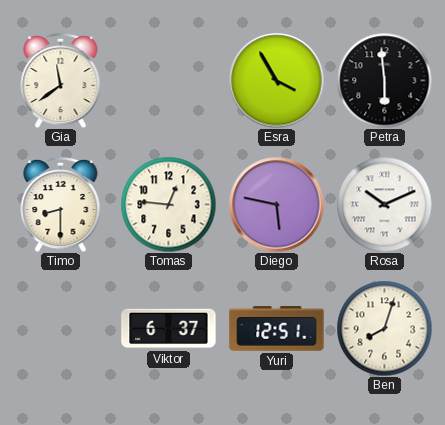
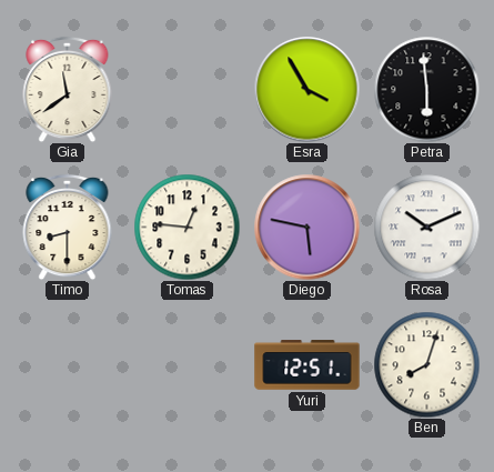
Viktor: 6:37 -> none
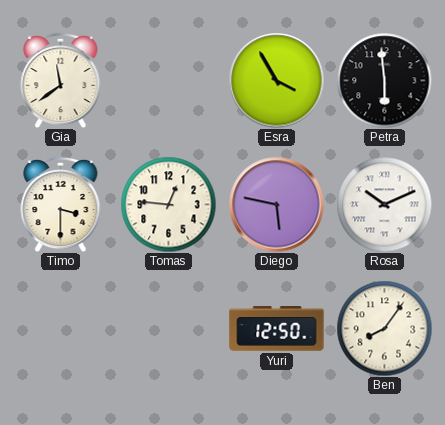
Timo: 8:30 -> 3:30
Yuri: 12:51 -> 12:50
Ben: 8:03 -> 8:06
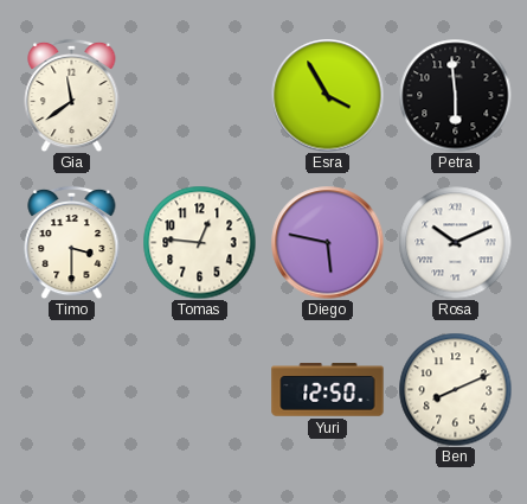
Ben: 8:06 -> 8:11
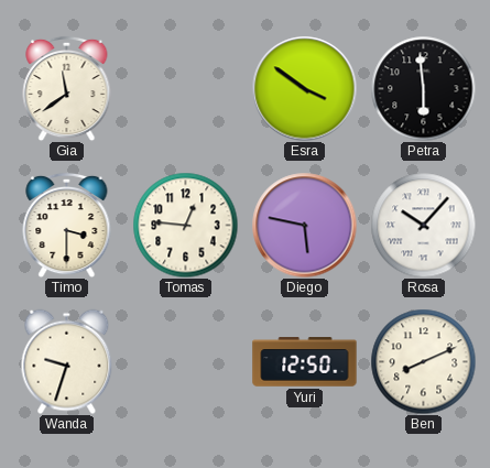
Esra: 3:55 -> 3:51
Rosa: 10:11 -> 10:07
Wanda: none -> 9:33
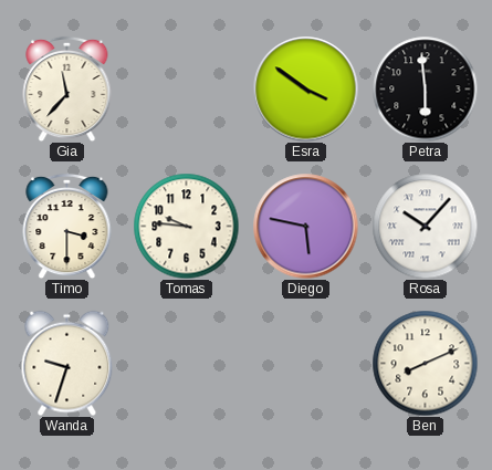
Gia: 11:39 -> 11:37
Tomas: 12:46 -> 9:46
Yuri: 12:50 -> none
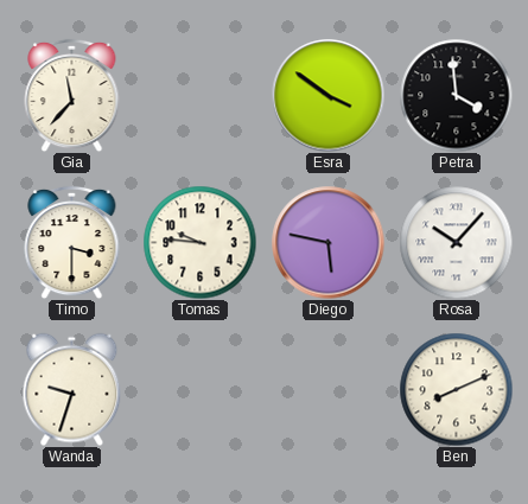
Petra: 5:59 -> 3:59
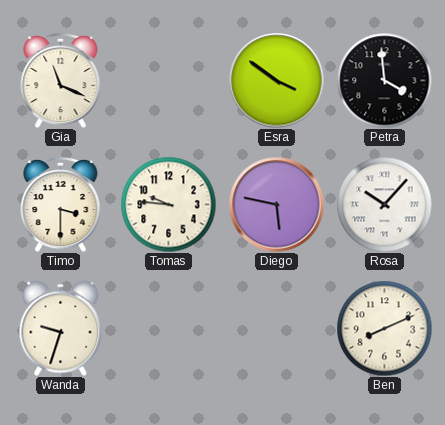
Gia: 11:37 -> 11:19
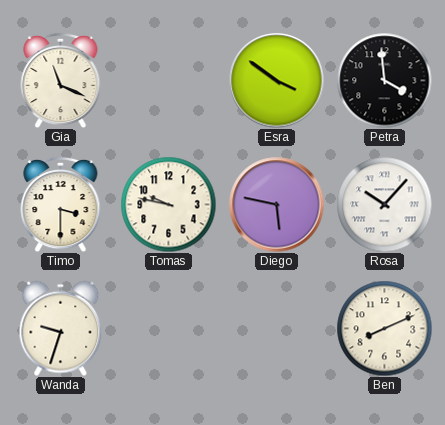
Tomas: 9:46 -> 9:47
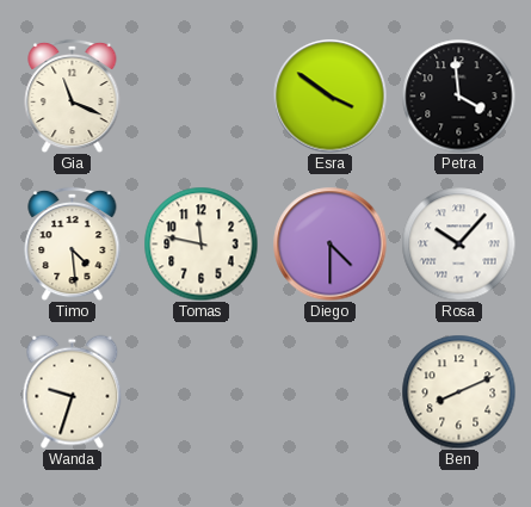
Timo: 3:30 -> 4:29
Tomas: 9:47 -> 11:47
Diego: 5:47 -> 4:30
